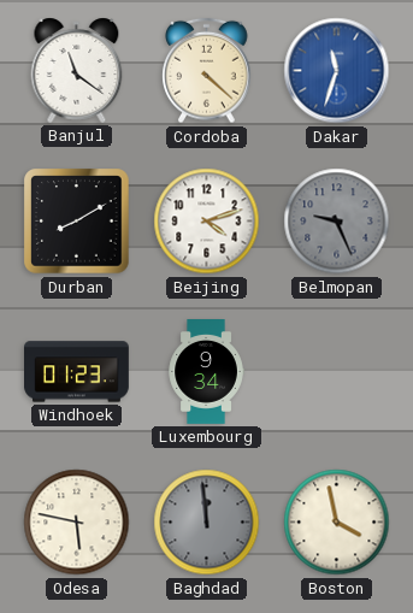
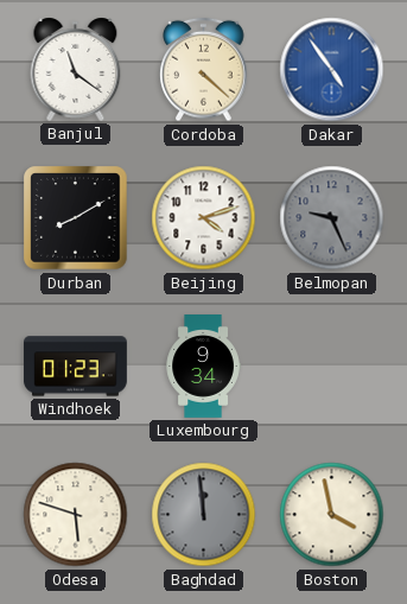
Dakar: 11:33 -> 4:54
Odesa: 5:47 -> 5:48
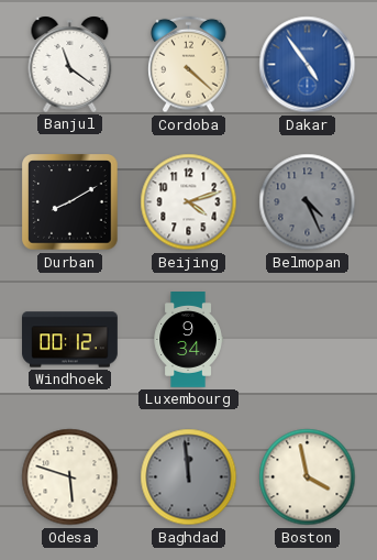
Belmopan: 9:26 -> 4:26
Windhoek: 01:23 -> 00:12
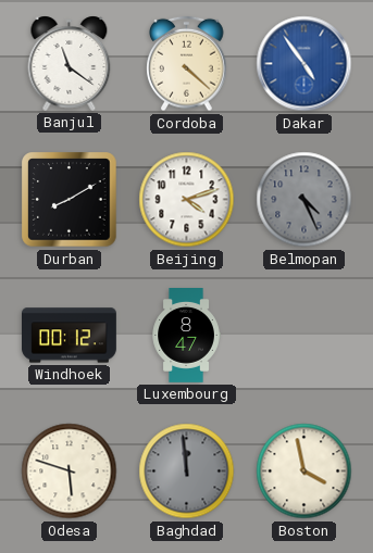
Luxembourg: 9:34 -> 8:47
